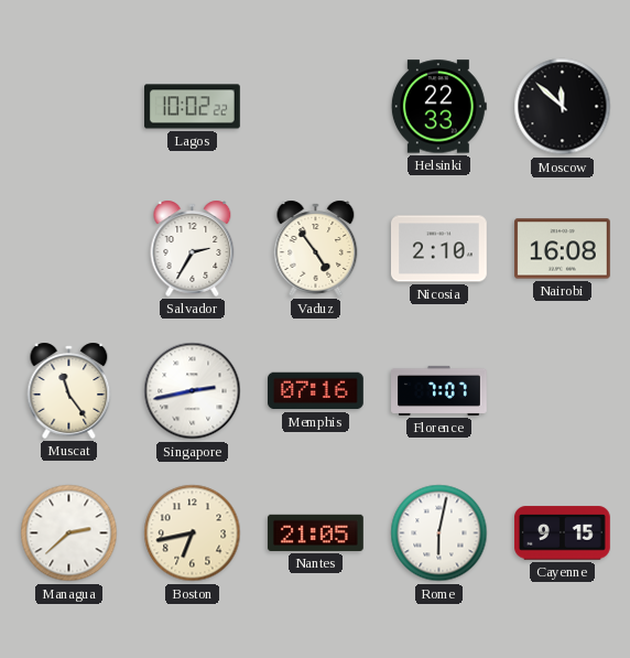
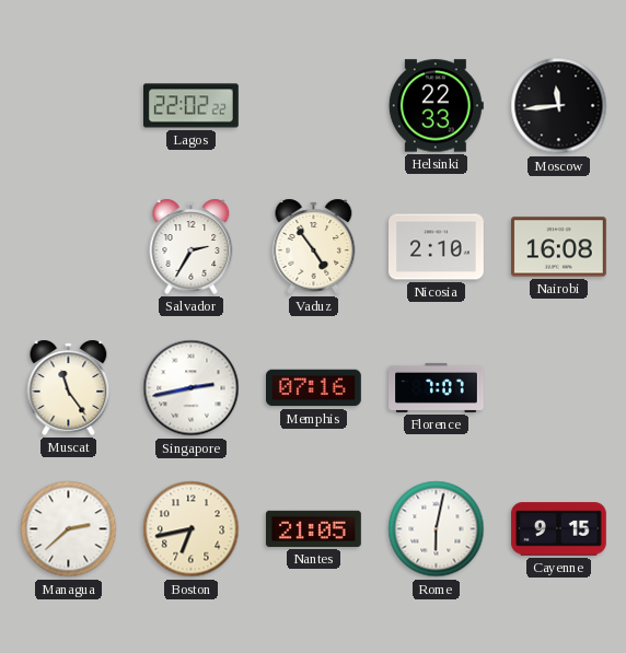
Lagos: 10:02 -> 22:02
Moscow: 11:52 -> 11:44
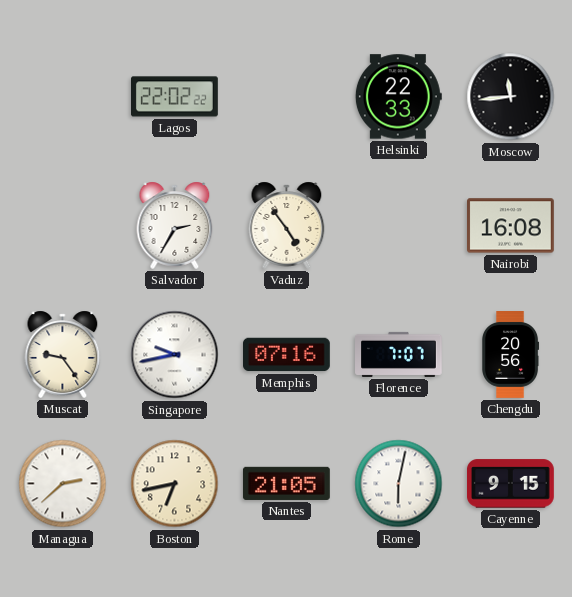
Nicosia: 2:10 -> none
Muscat: 11:24 -> 9:24
Singapore: 2:43 -> 9:43
Chengdu: none -> 20:56
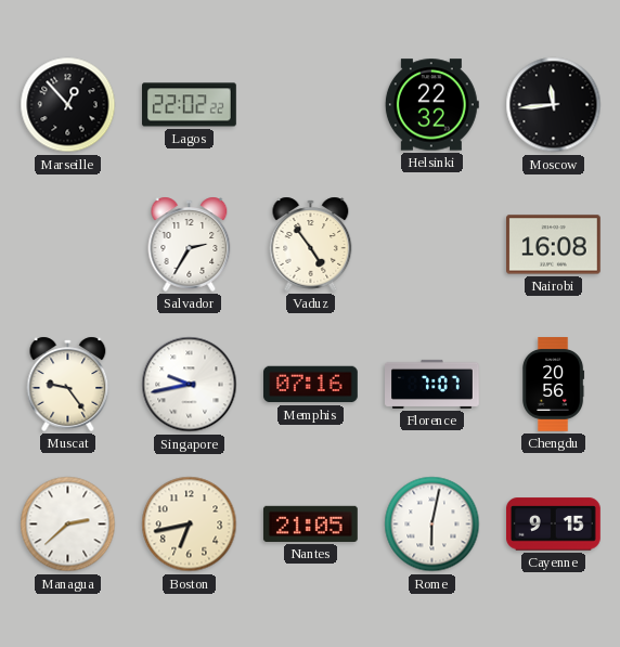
Marseille: none -> 12:53
Helsinki: 22:33 -> 22:32
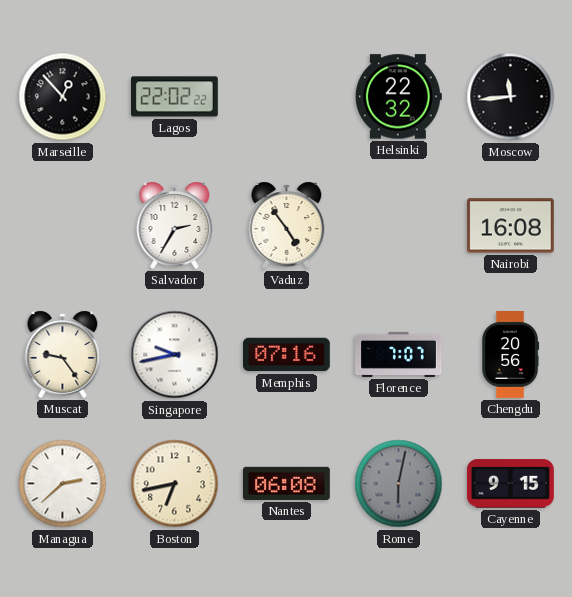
Nantes: 21:05 -> 06:08
Rome dial: white -> grey
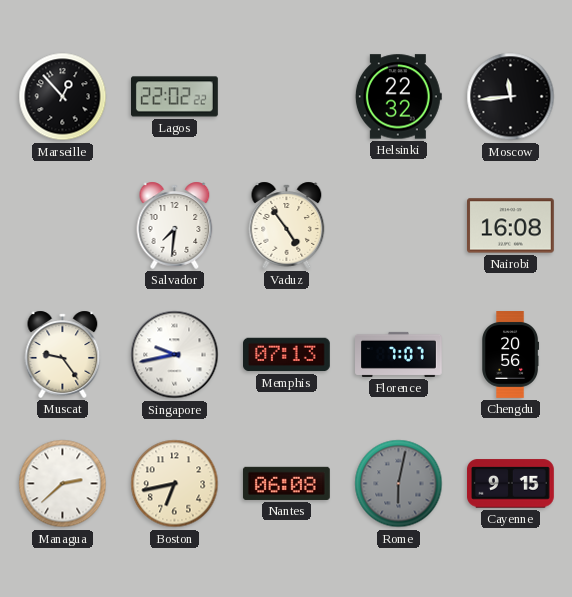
Salvador: 2:35 -> 7:31
Memphis: 07:16 -> 07:13
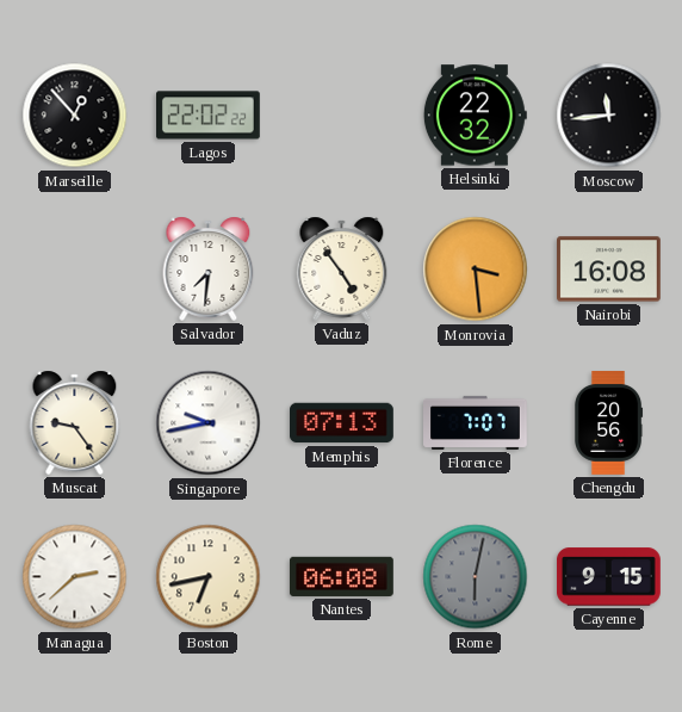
Monrovia: none -> 3:29
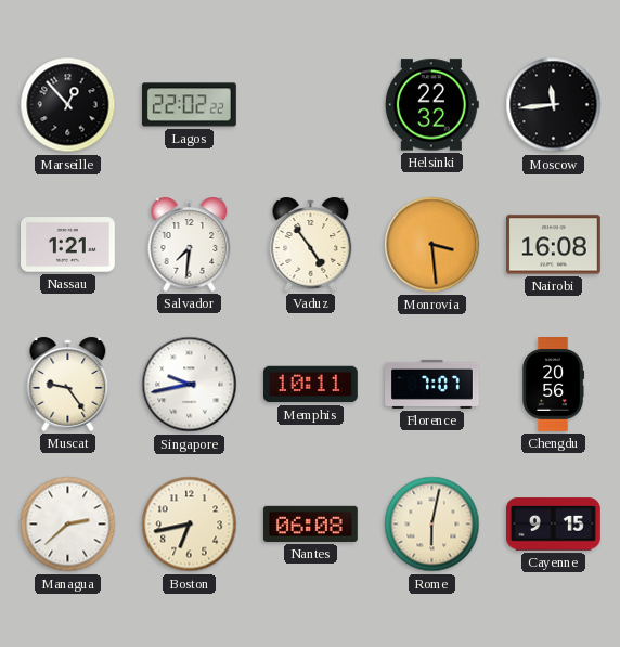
Nassau: none -> 1:21
Memphis: 07:13 -> 10:11
Rome dial: grey -> cream
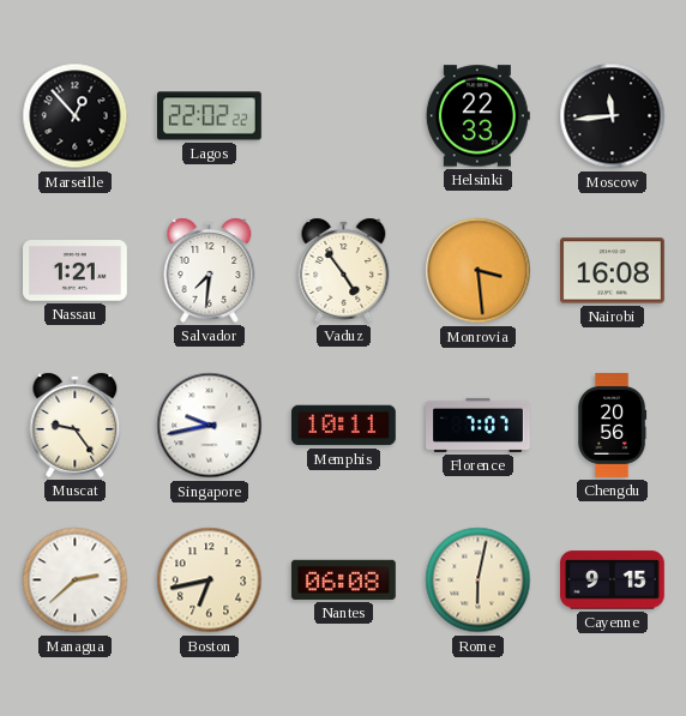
Helsinki: 22:32 -> 22:33
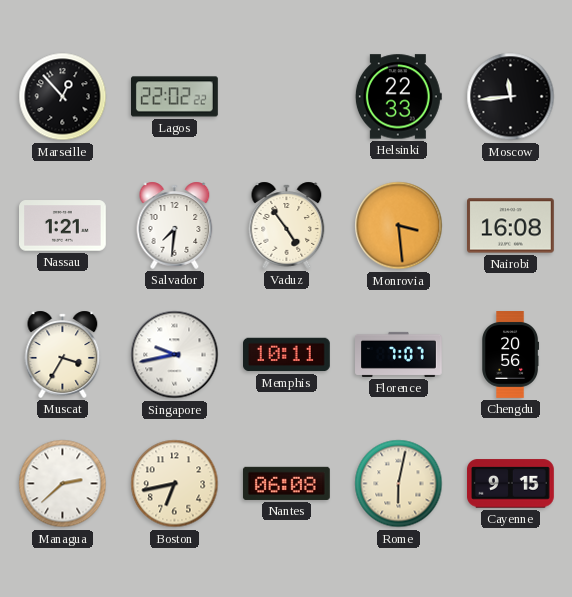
Muscat: 9:24 -> 3:35
